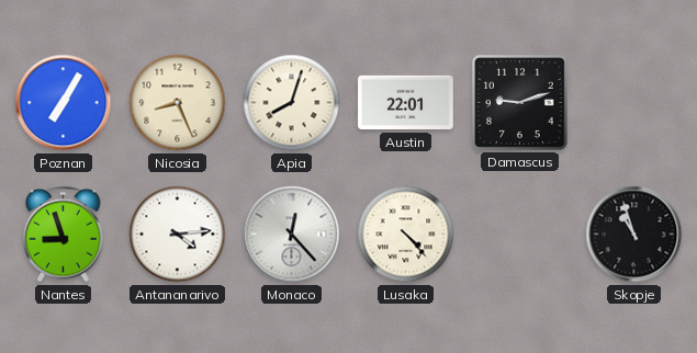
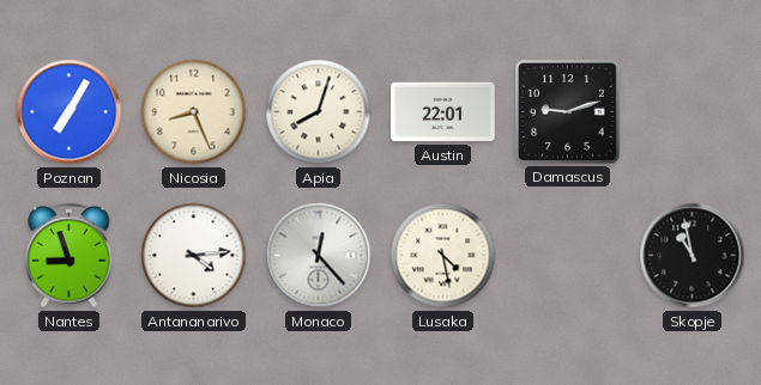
Lusaka: 4:23 -> 4:28
Skopje: 10:57 -> 10:58
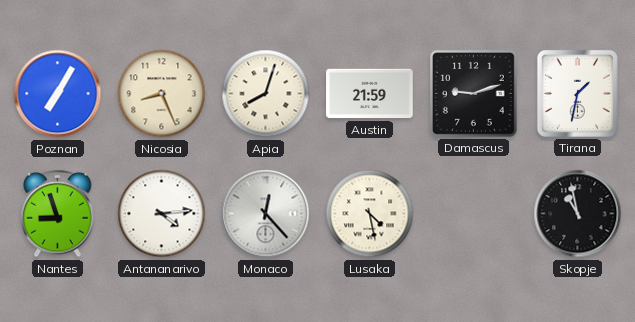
Austin: 22:01 -> 21:59
Tirana: none -> 1:32
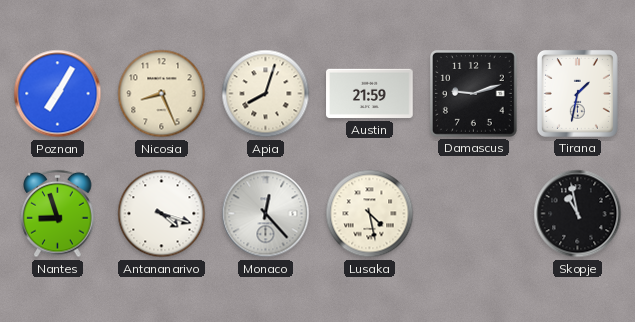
Antananarivo: 4:14 -> 4:18
